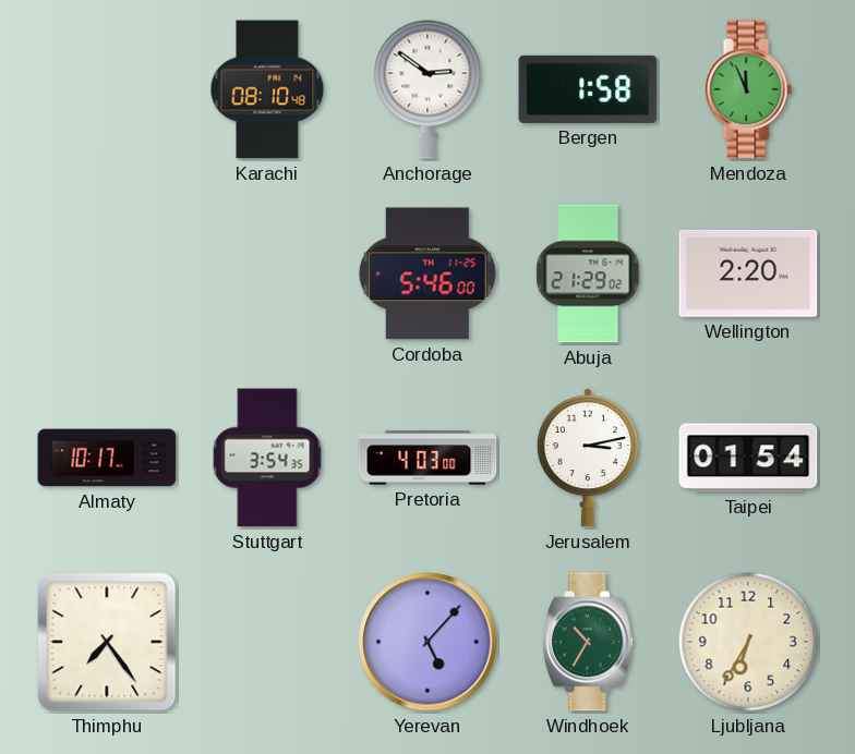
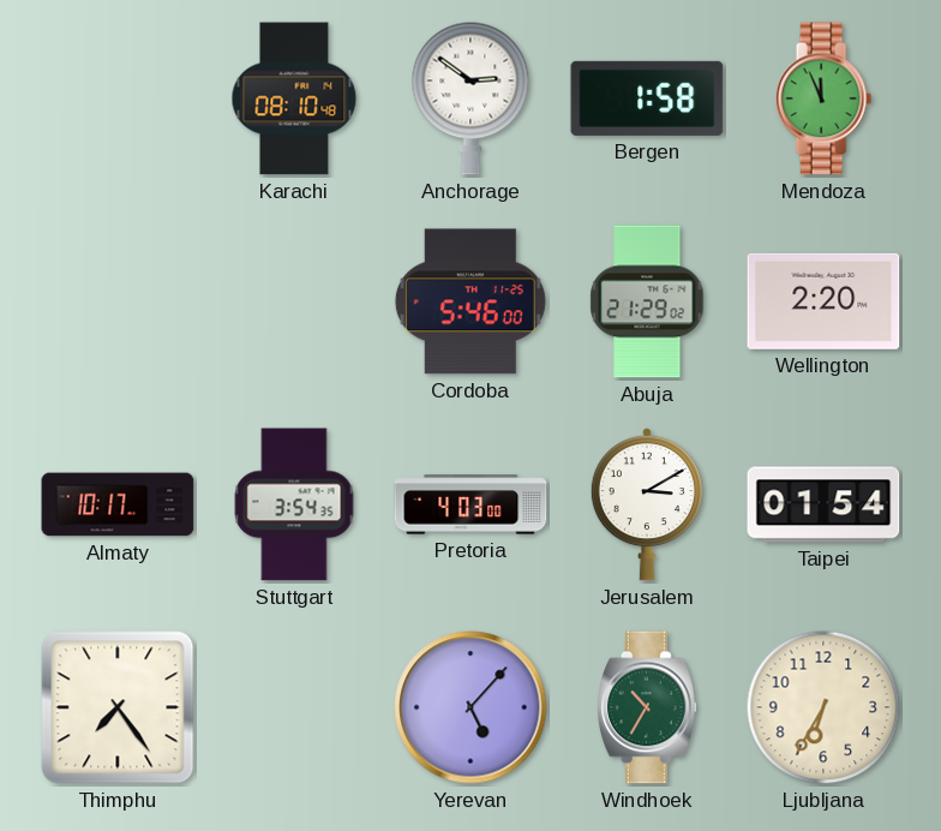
Jerusalem: 3:13 -> 3:10
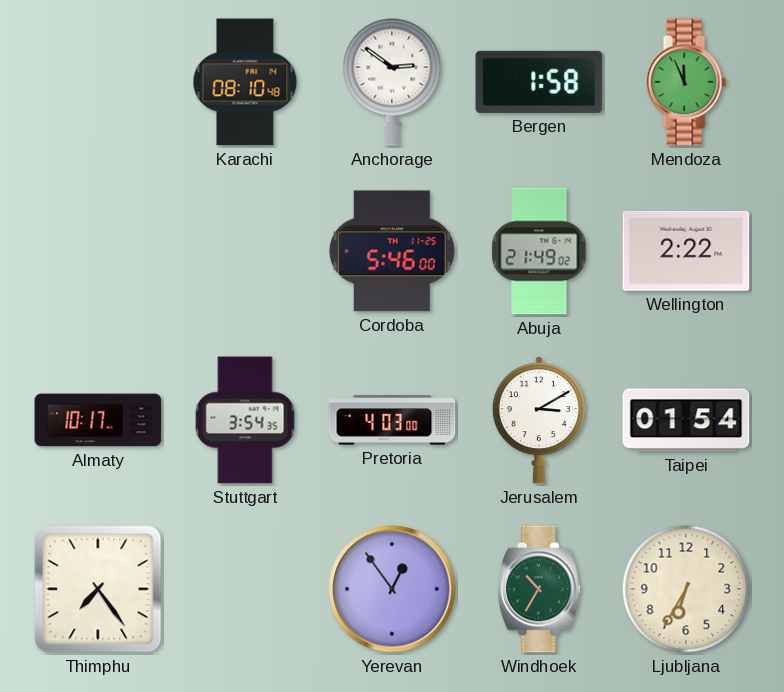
Abuja: 21:29 -> 21:49
Wellington: 2:20 -> 2:22
Yerevan: 5:07 -> 12:54
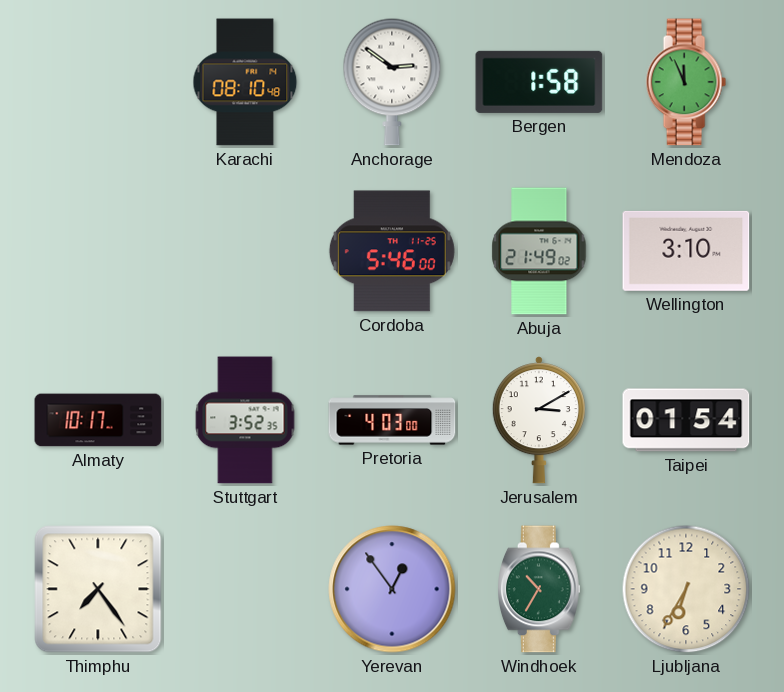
Wellington: 2:22 -> 3:10
Stuttgart: 3:54 -> 3:52
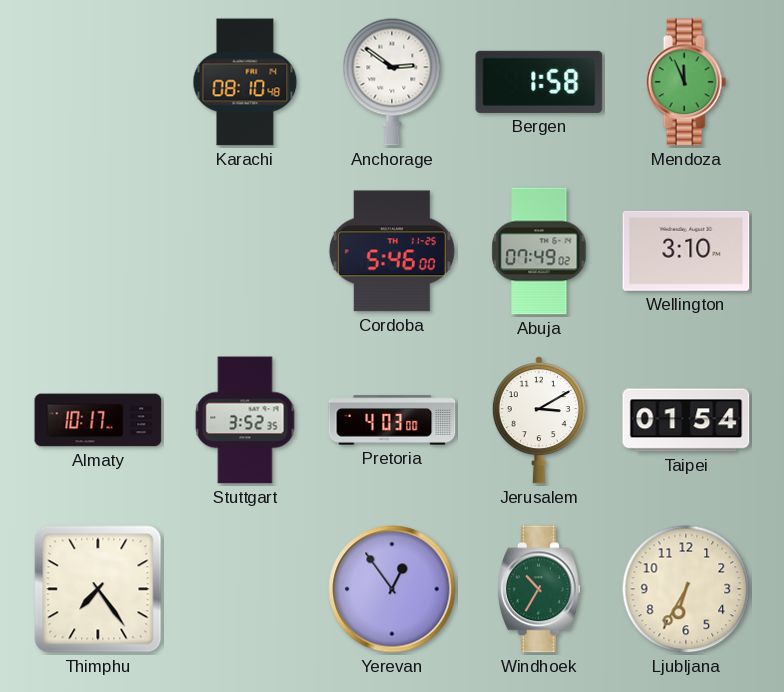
Abuja: 21:49 -> 07:49
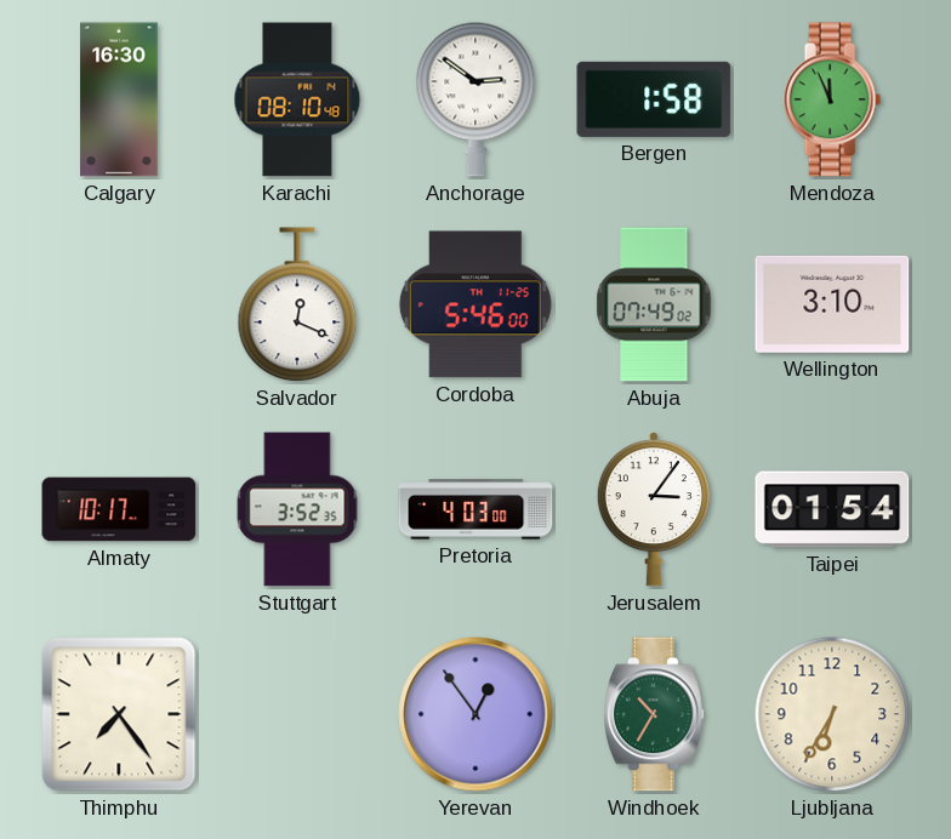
Calgary: none -> 16:30
Salvador: none -> 12:19
Jerusalem: 3:10 -> 3:06
